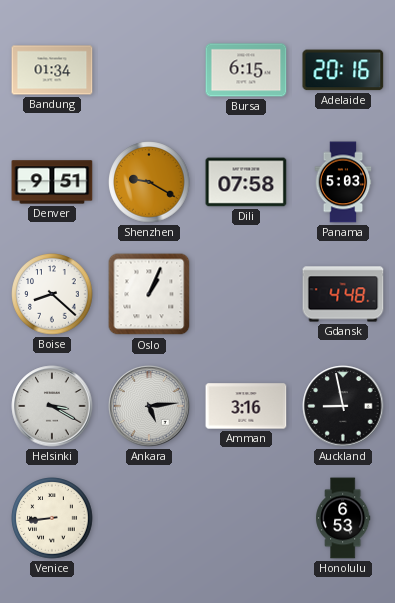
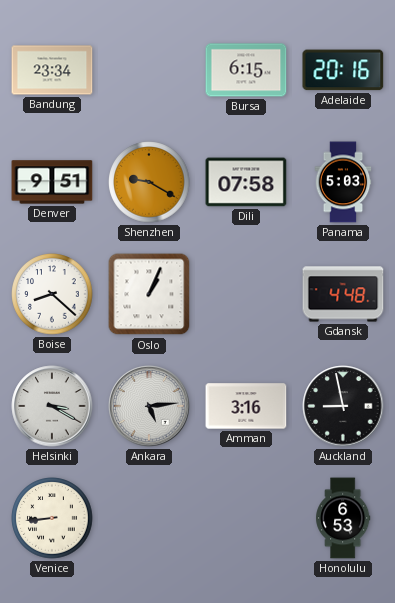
Bandung: 01:34 -> 23:34
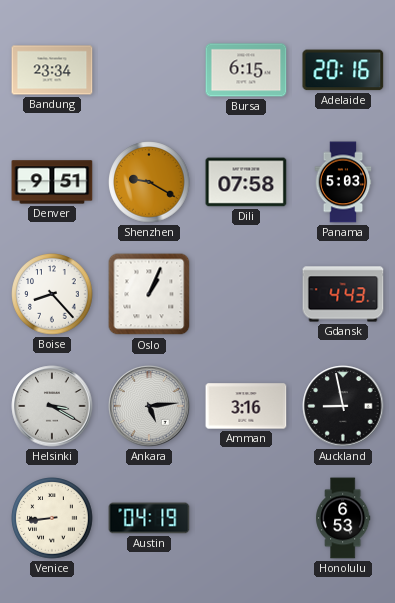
Boise: 8:22 -> 8:23
Gdansk: 4:48 -> 4:43
Austin: none -> 04:19
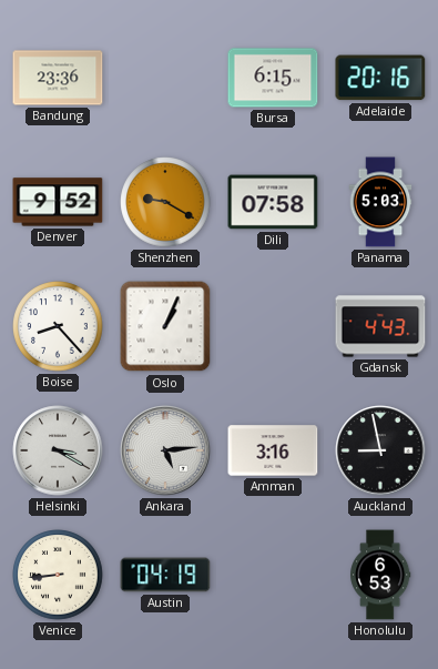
Bandung: 23:34 -> 23:36
Denver: 9:51 -> 9:52
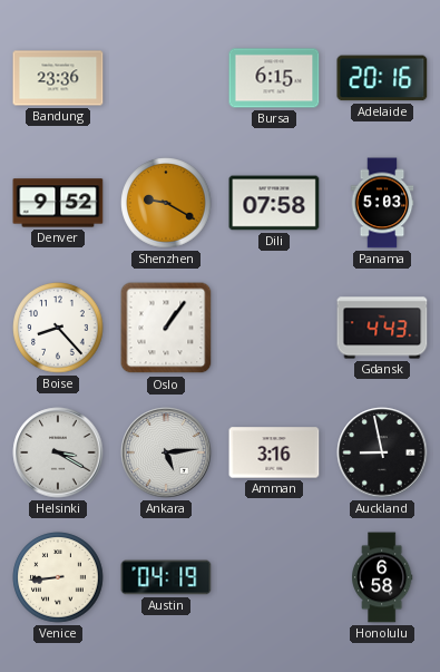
Oslo: 1:04 -> 1:06
Honolulu: 6:53 -> 6:58
